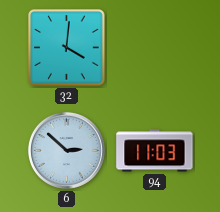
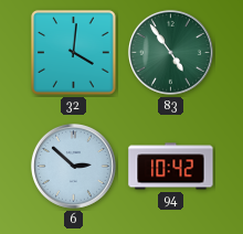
83: none -> 4:54
94: 11:03 -> 10:42
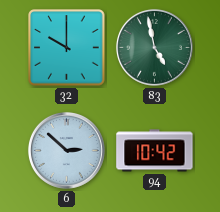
32: 4:01 -> 10:00
83: 4:54 -> 4:58
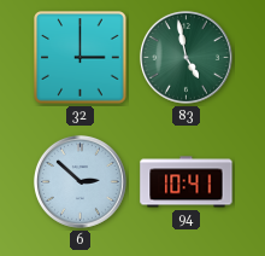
32: 10:00 -> 3:00
94: 10:42 -> 10:41
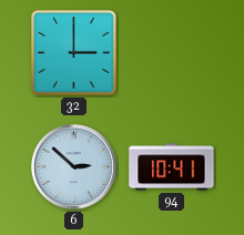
83: 4:58 -> none
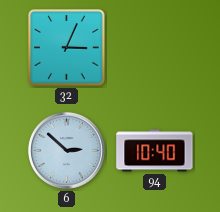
32: 3:00 -> 3:04
94: 10:41 -> 10:40
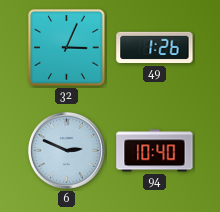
49: none -> 1:26
6: 2:52 -> 2:49
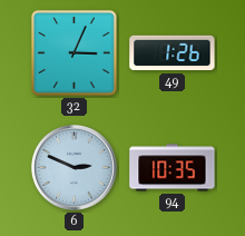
94: 10:40 -> 10:35
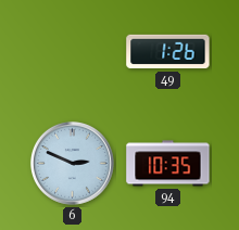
32: 3:04 -> none
